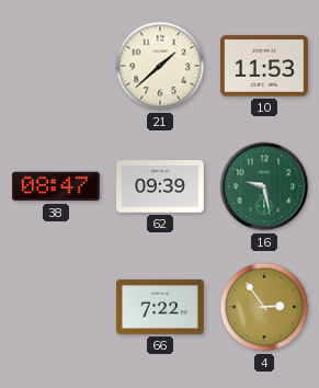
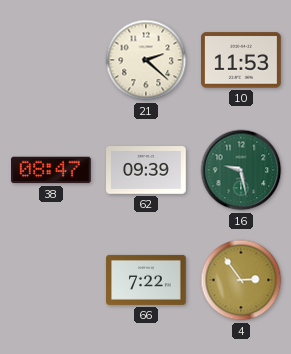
21: 1:38 -> 2:22
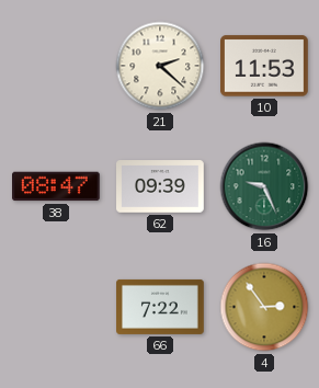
16: 9:28 -> 9:26
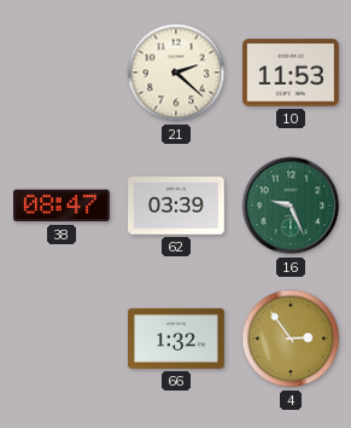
62: 09:39 -> 03:39
66: 7:22 -> 1:32
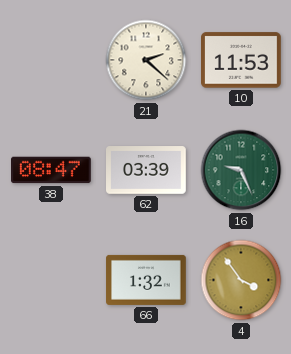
4: 2:54 -> 3:54
